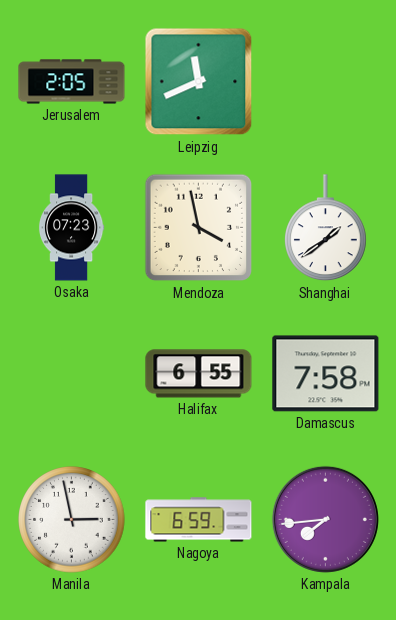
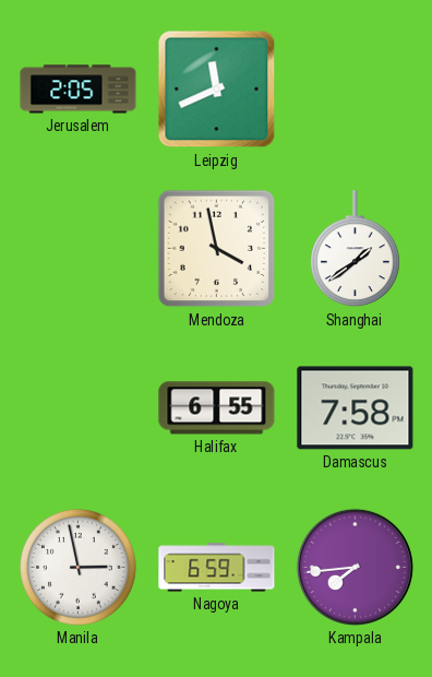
Osaka: 07:23 -> none
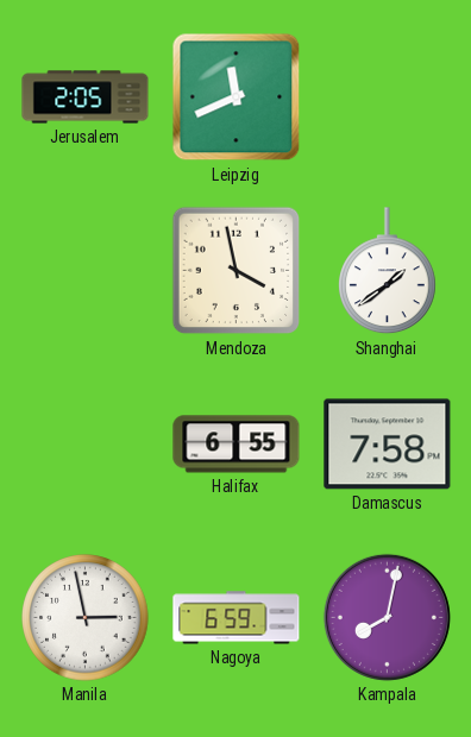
Kampala: 7:44 -> 8:02
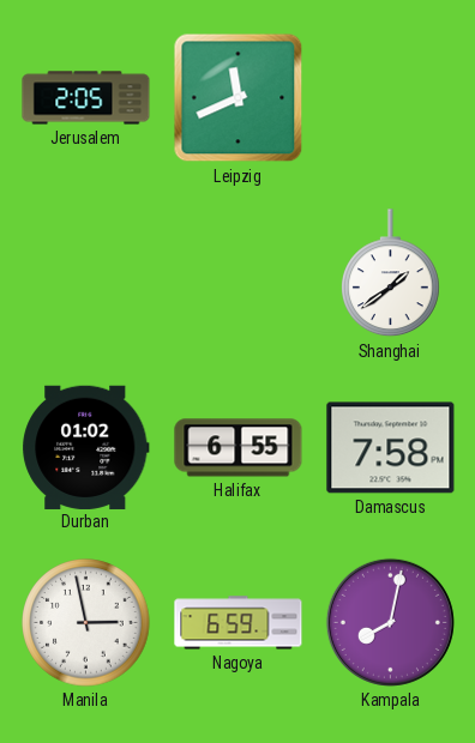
Mendoza: 3:58 -> none
Durban: none -> 01:02
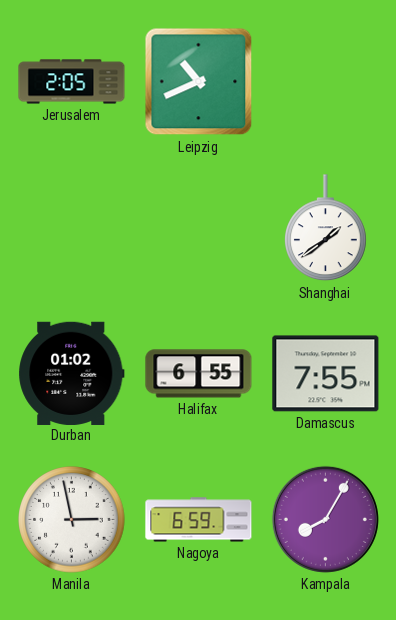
Leipzig: 11:41 -> 10:41
Damascus: 7:58 -> 7:55
Kampala: 8:02 -> 8:05
